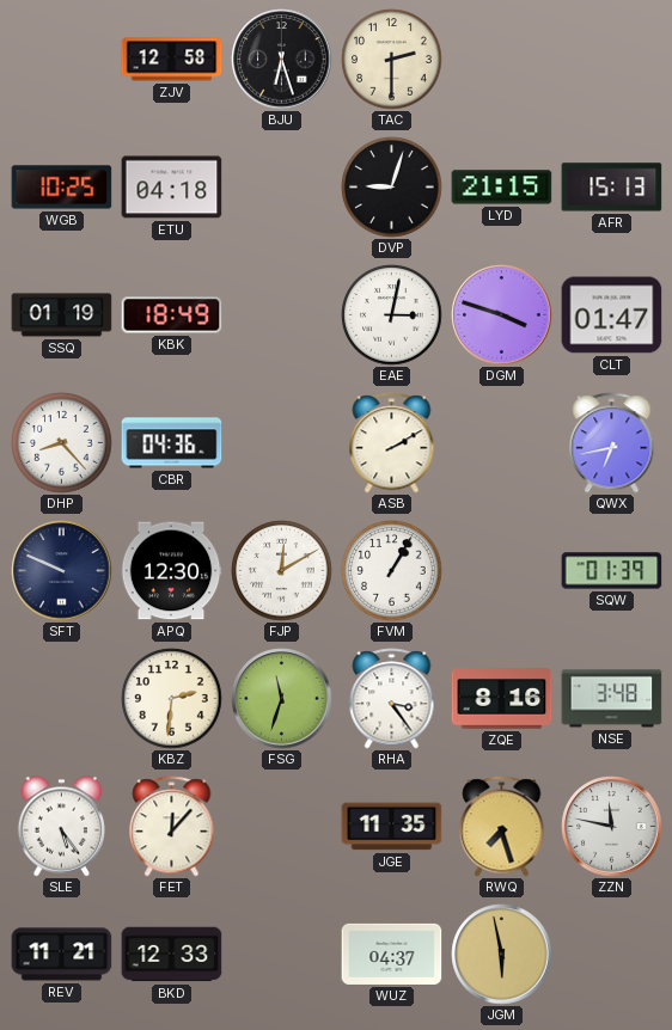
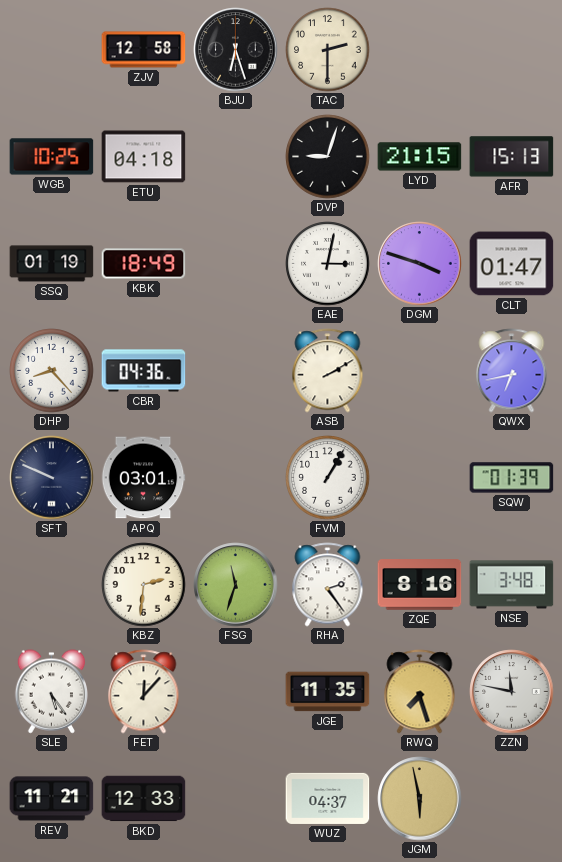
APQ: 12:30 -> 03:01
FJP: 12:10 -> none
RHA: 3:24 -> 2:24
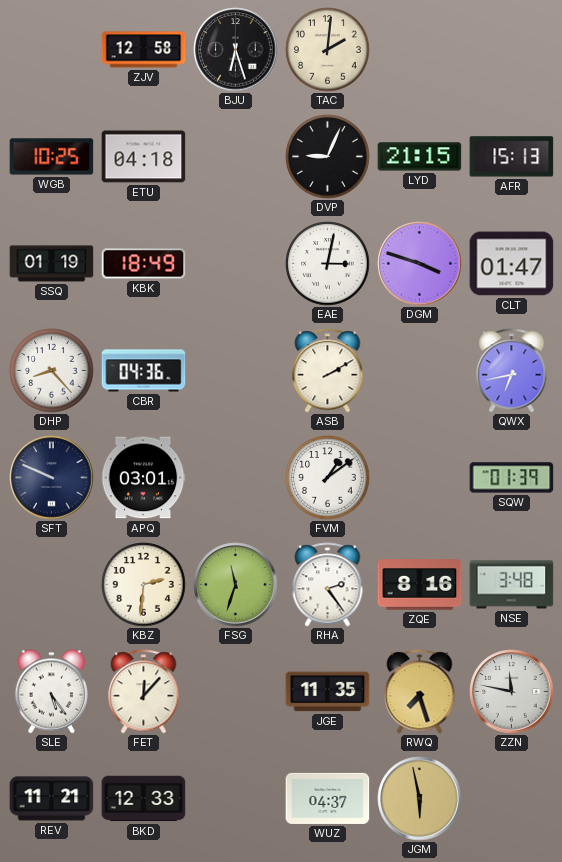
TAC: 2:30 -> 2:01
DVP: 9:03 -> 9:04
FVM: 1:05 -> 1:09
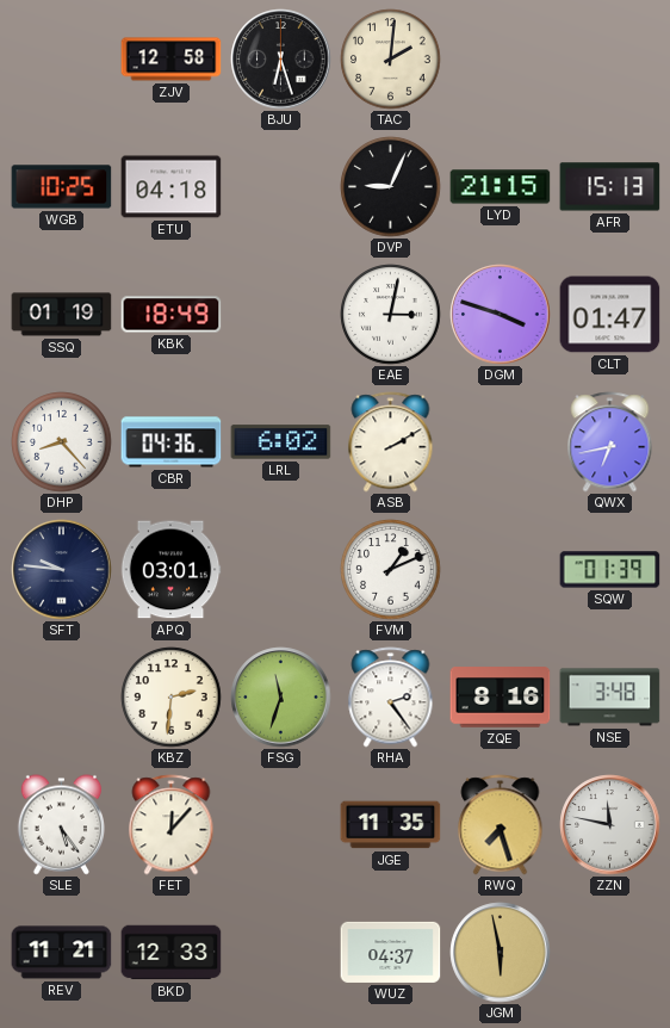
LRL: none -> 6:02
SFT: 9:49 -> 9:46
FVM: 1:09 -> 1:11
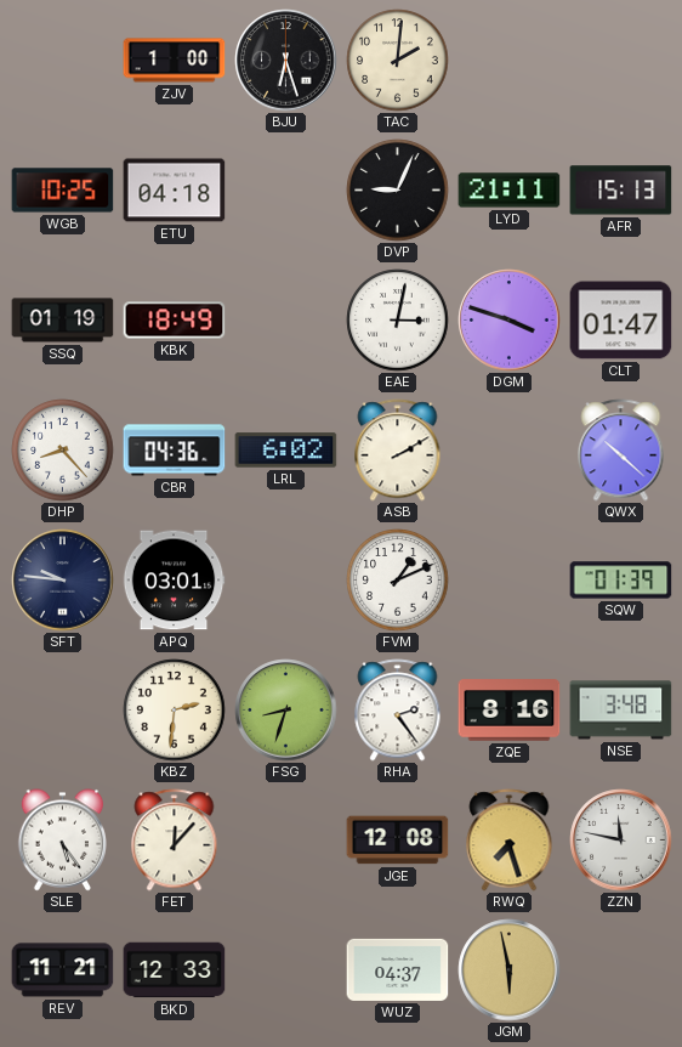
ZJV: 12:58 -> 1:00
LYD: 21:15 -> 21:11
QWX: 6:43 -> 10:22
FSG: 11:33 -> 8:33
JGE: 11:35 -> 12:08
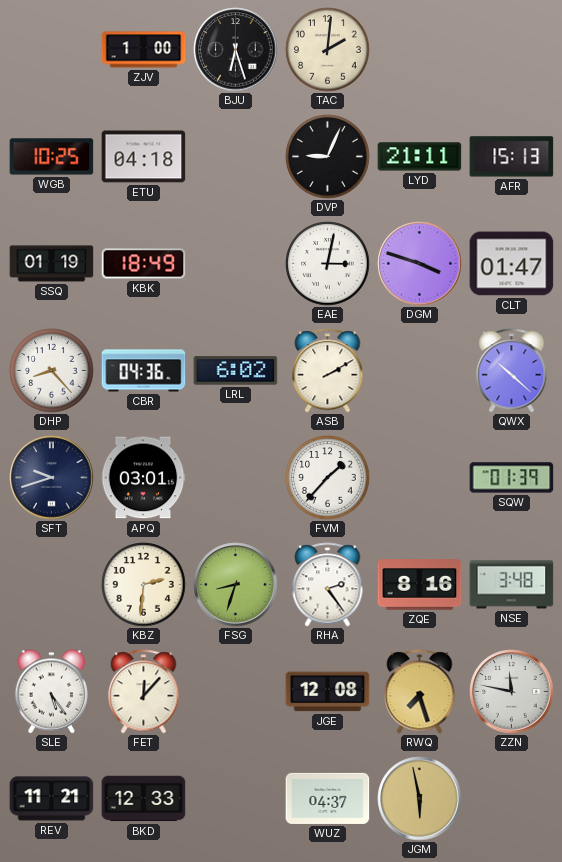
SFT: 9:46 -> 9:42
FVM: 1:11 -> 1:37
